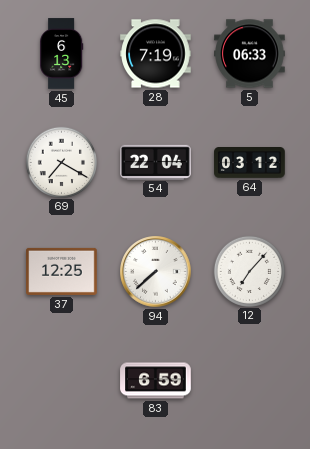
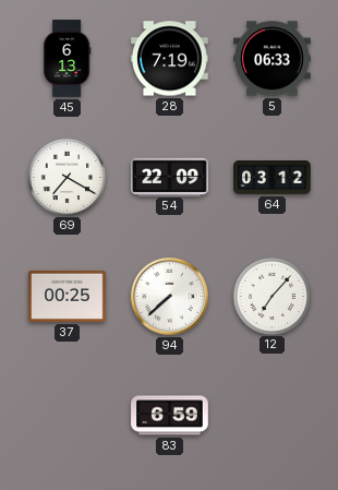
54: 22:04 -> 22:09
37: 12:25 -> 00:25
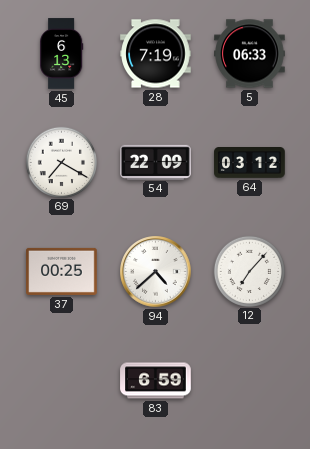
94: 7:38 -> 4:38
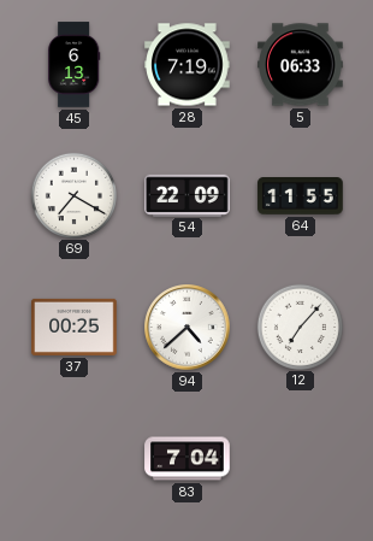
64: 03:12 -> 11:55
83: 6:59 -> 7:04
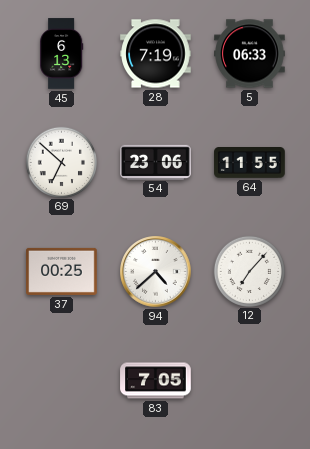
69: 7:20 -> 6:52
54: 22:09 -> 23:06
83: 7:04 -> 7:05
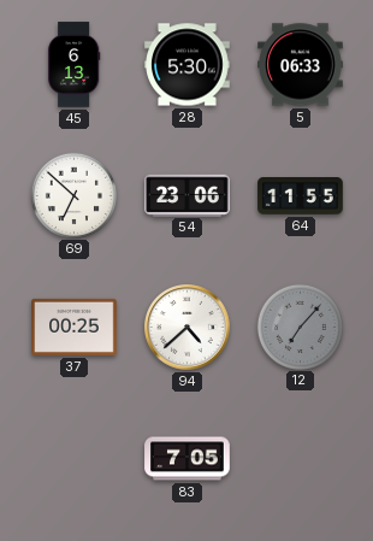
28: 7:19 -> 5:30
12 dial: white -> grey
